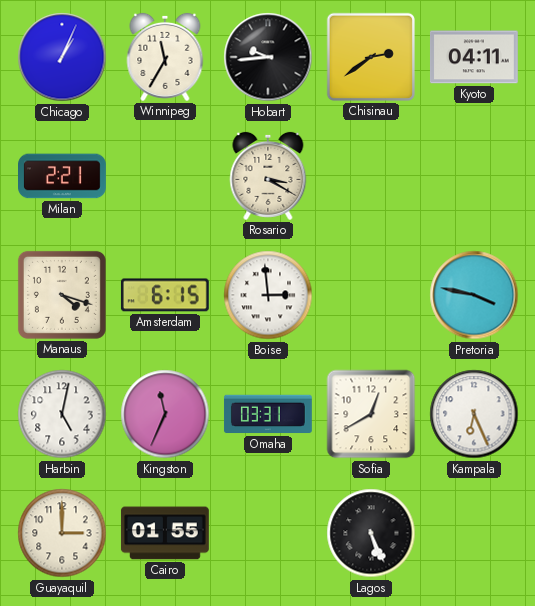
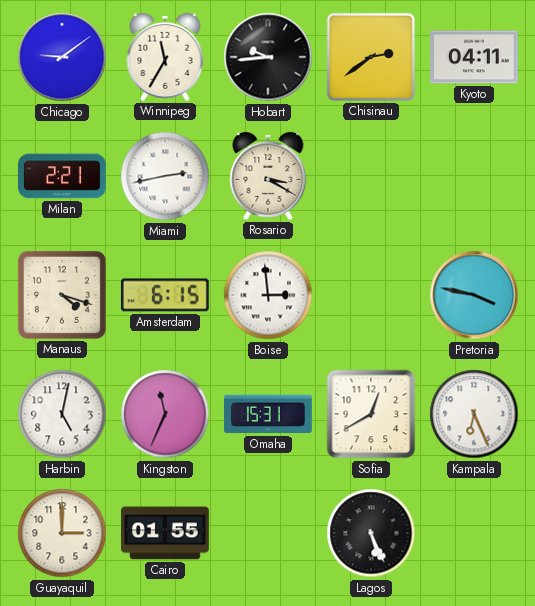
Chicago: 1:04 -> 9:09
Miami: none -> 2:43
Omaha: 03:31 -> 15:31
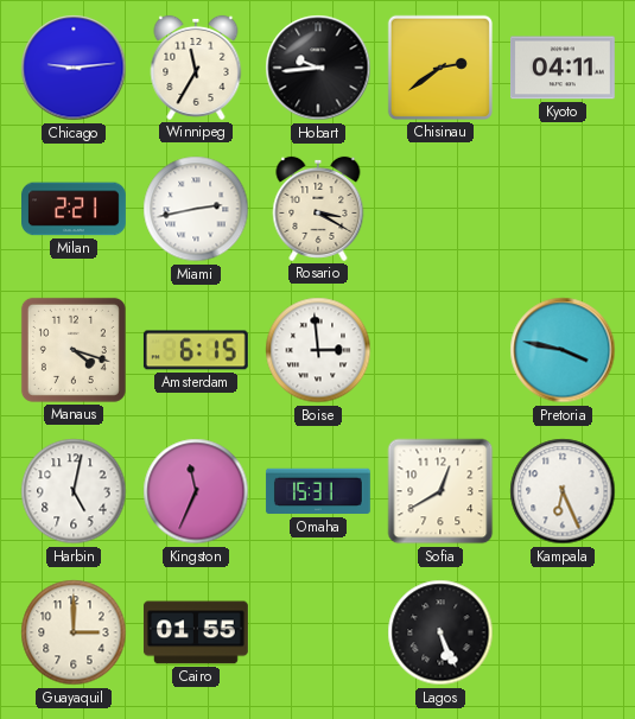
Chicago: 9:09 -> 9:14
